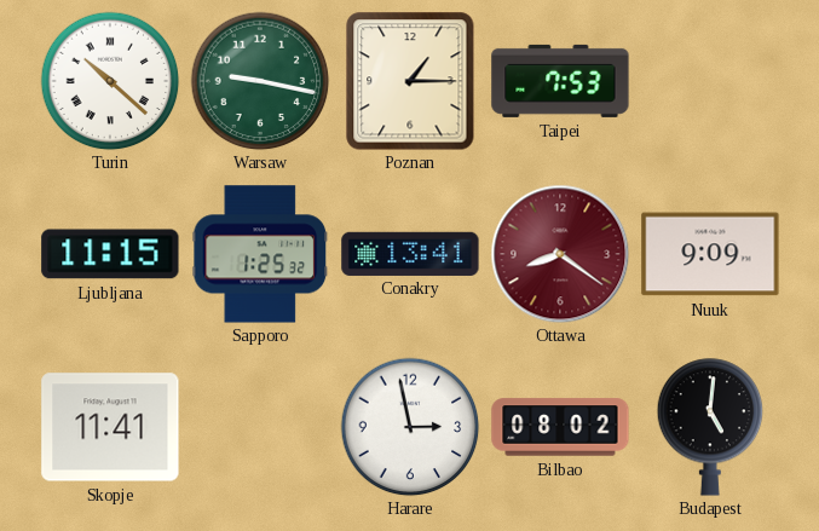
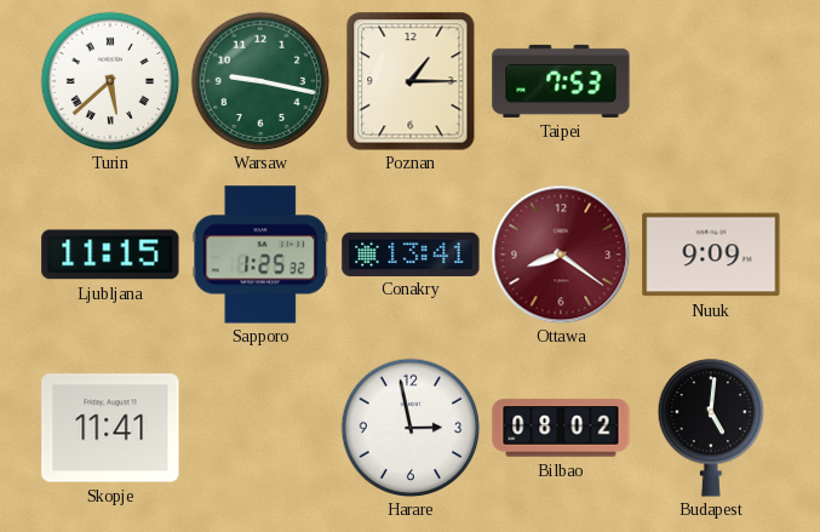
Turin: 10:22 -> 5:38
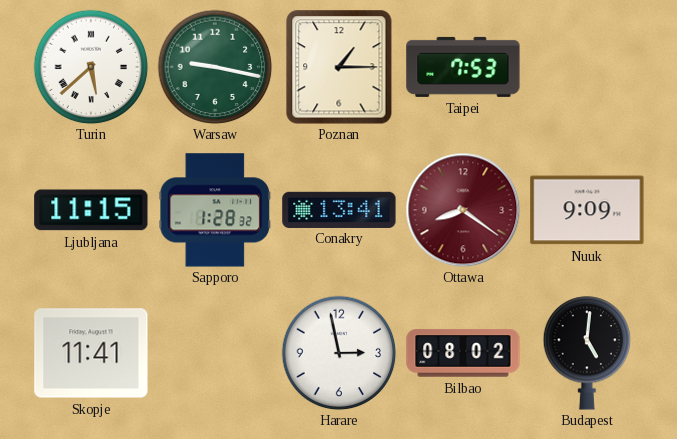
Sapporo: 1:25 -> 1:28
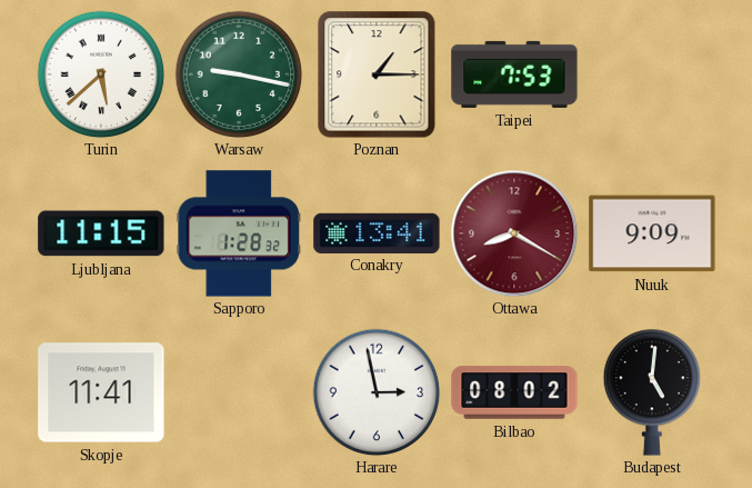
Ottawa: 8:21 -> 8:20
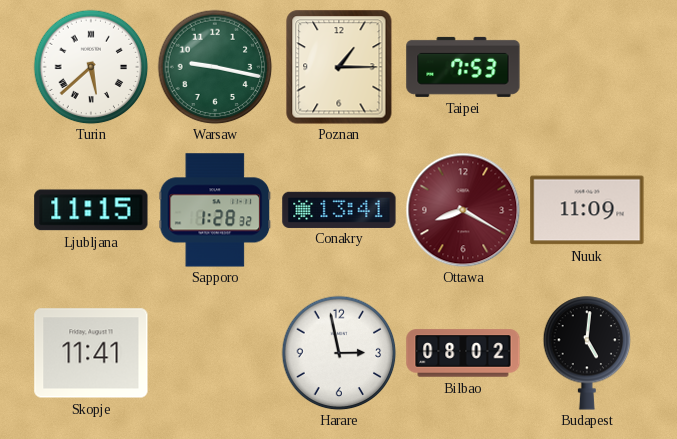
Nuuk: 9:09 -> 11:09
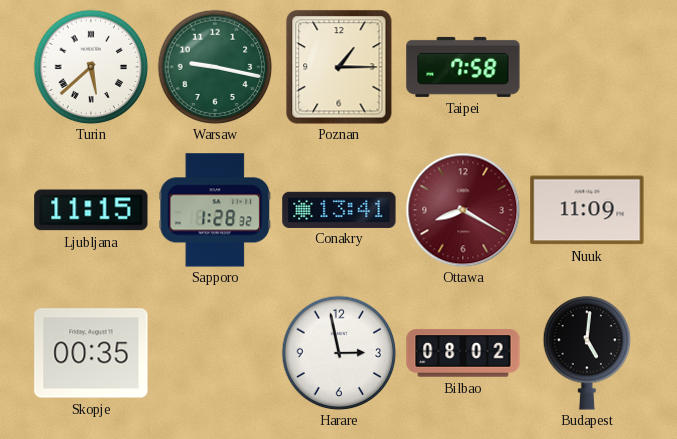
Taipei: 7:53 -> 7:58
Skopje: 11:41 -> 00:35
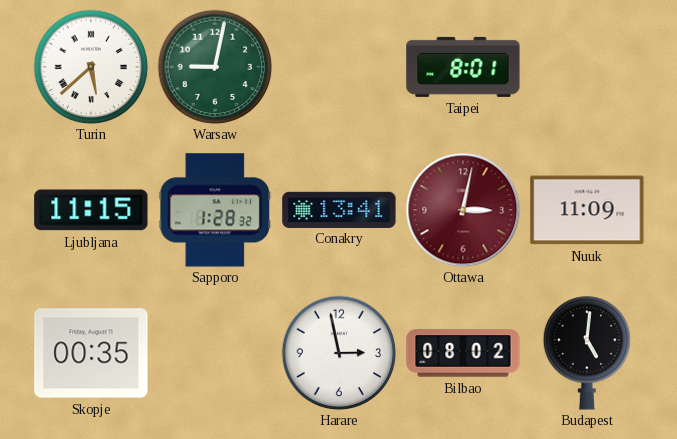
Warsaw: 9:17 -> 9:02
Poznan: 1:15 -> none
Taipei: 7:58 -> 8:01
Ottawa: 8:20 -> 3:02
